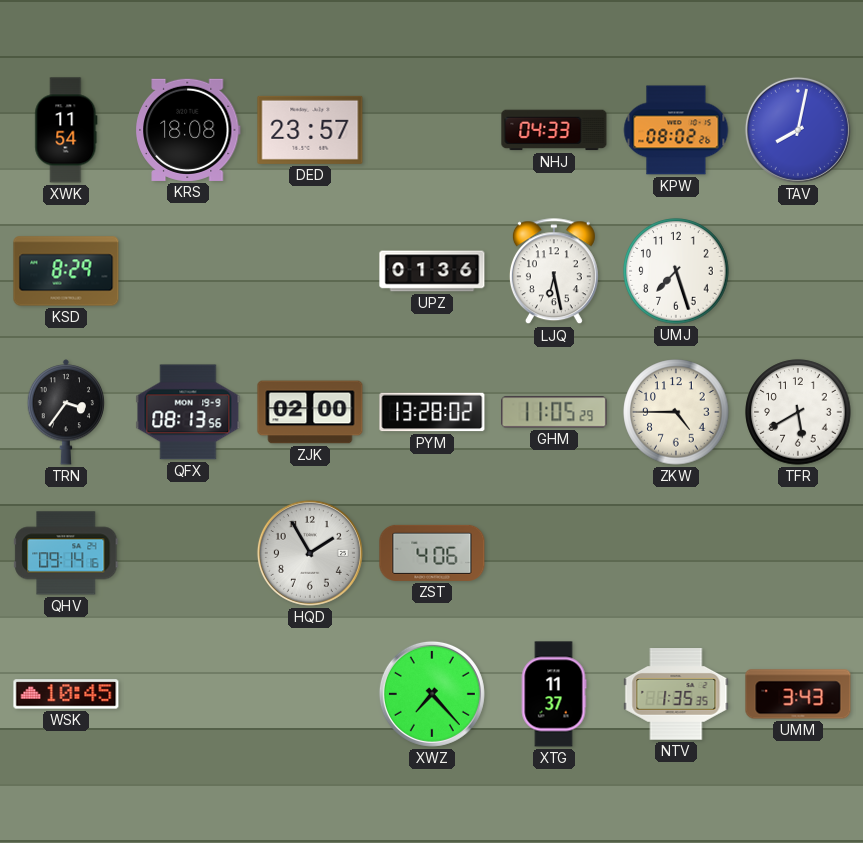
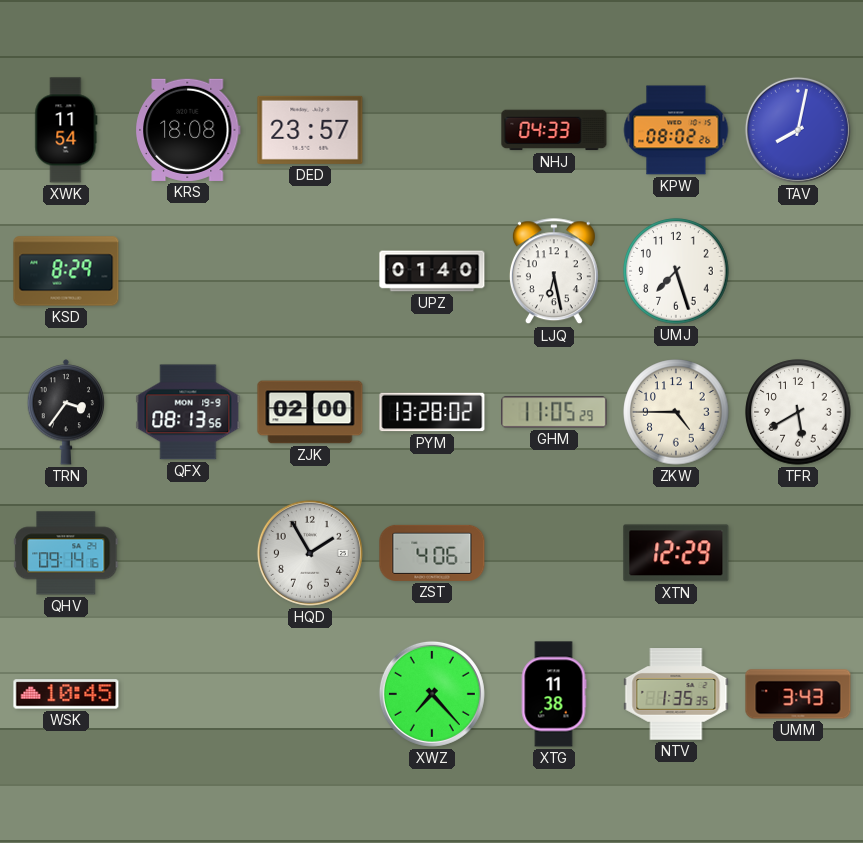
UPZ: 01:36 -> 01:40
XTN: none -> 12:29
XTG: 11:37 -> 11:38
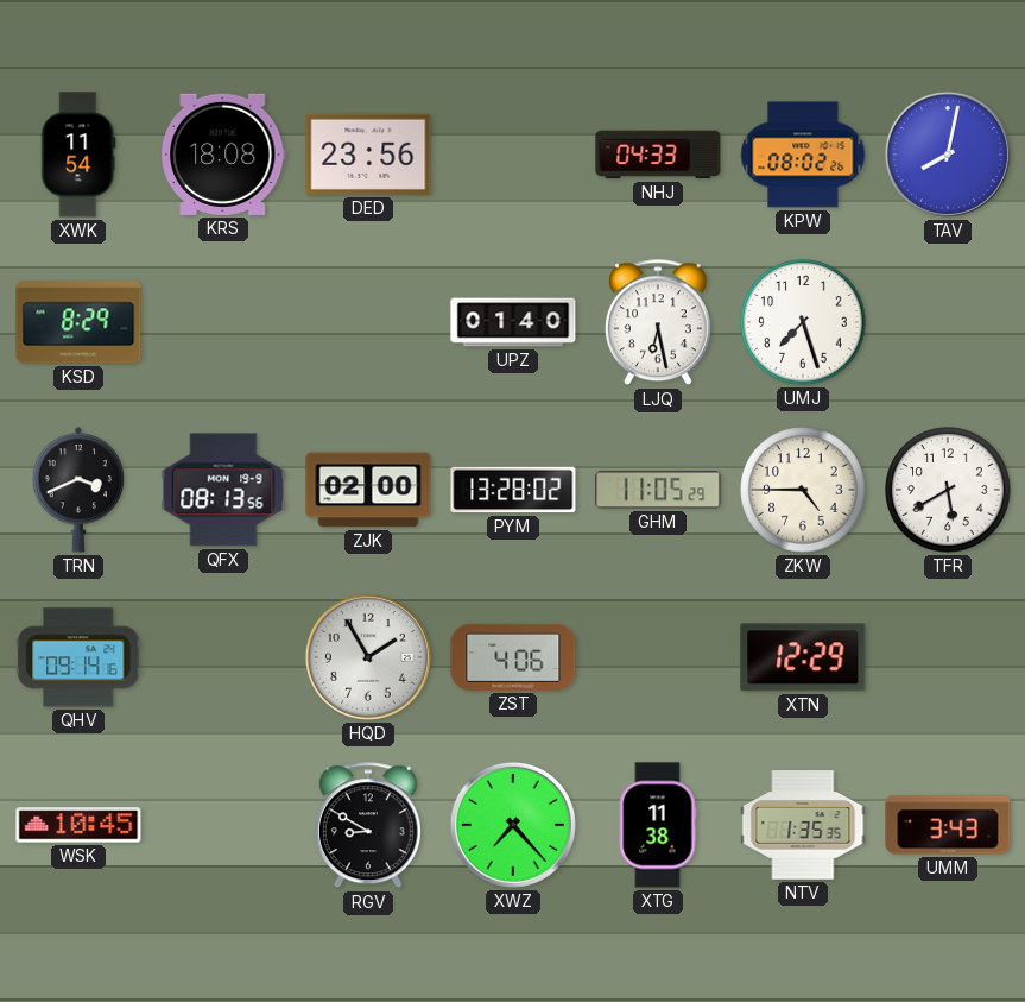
DED: 23:57 -> 23:56
TRN: 3:36 -> 3:41
RGV: none -> 8:50
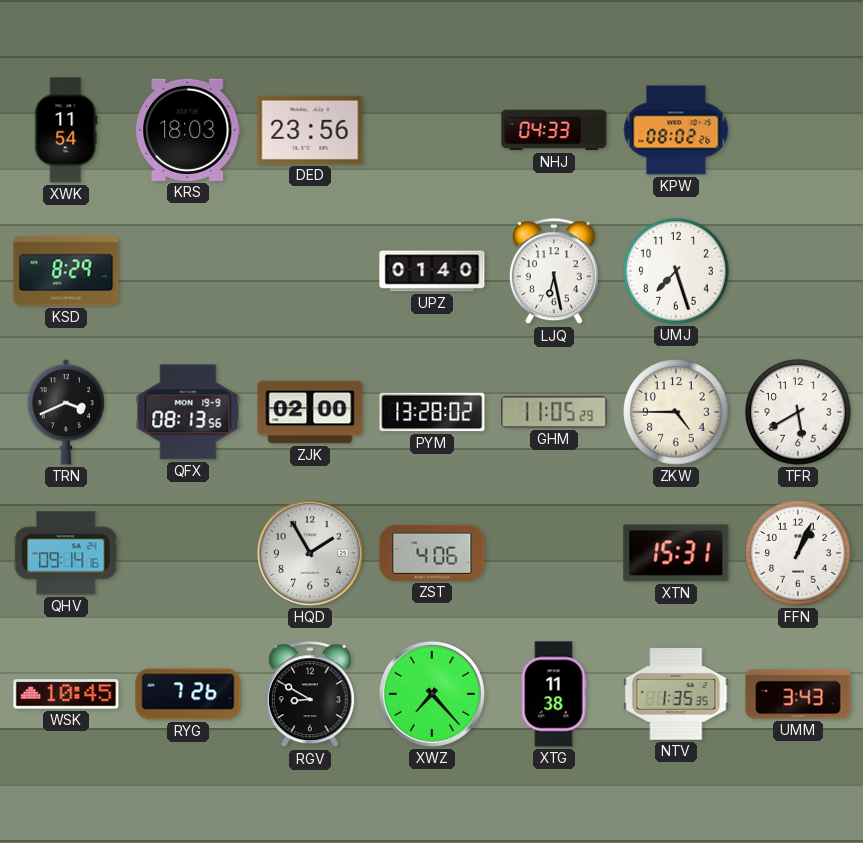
KRS: 18:08 -> 18:03
TAV: 8:02 -> none
XTN: 12:29 -> 15:31
FFN: none -> 1:04
RYG: none -> 7:26
